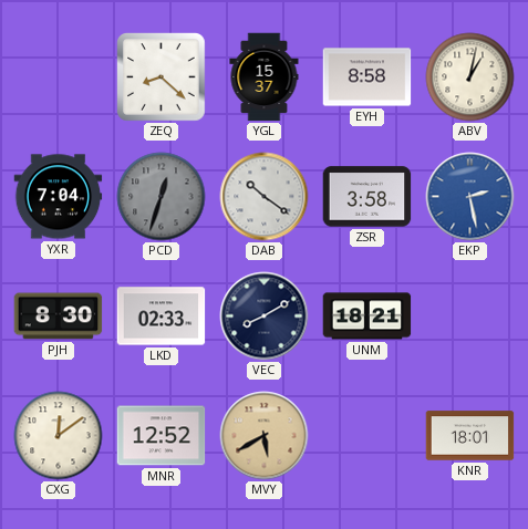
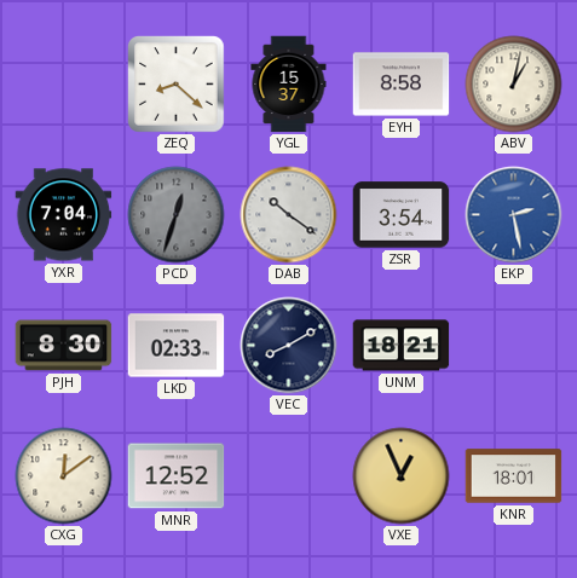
ZSR: 3:58 -> 3:54
MVY: 5:40 -> none
VXE: none -> 12:56
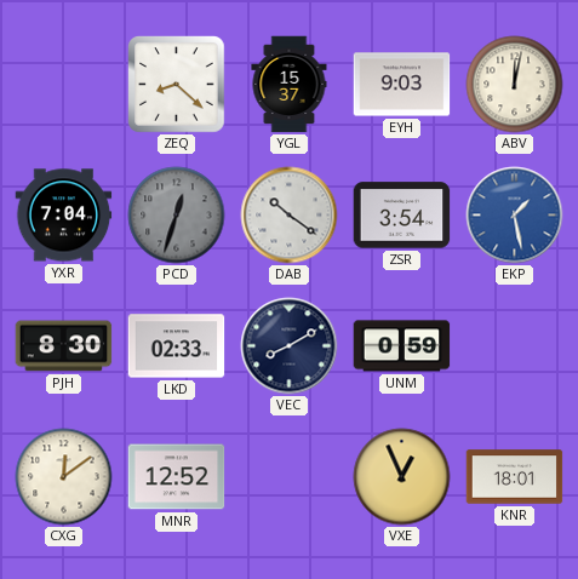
EYH: 8:58 -> 9:03
ABV: 1:02 -> 12:02
EKP: 2:28 -> 1:28
UNM: 18:21 -> 0:59
